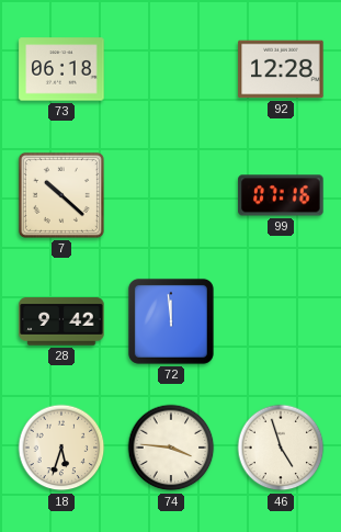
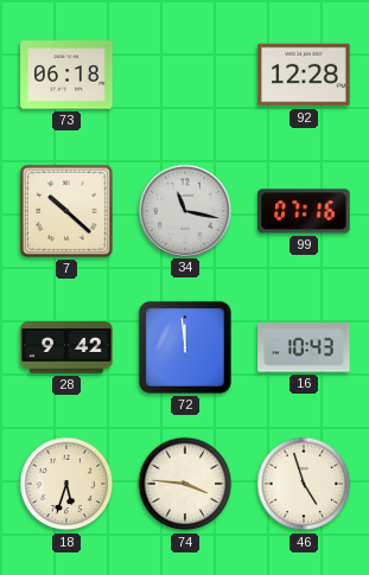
34: none -> 11:17
16: none -> 10:43
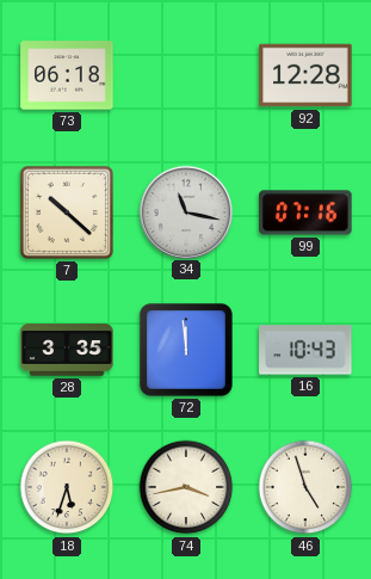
28: 9:42 -> 3:35
74: 3:46 -> 3:43
